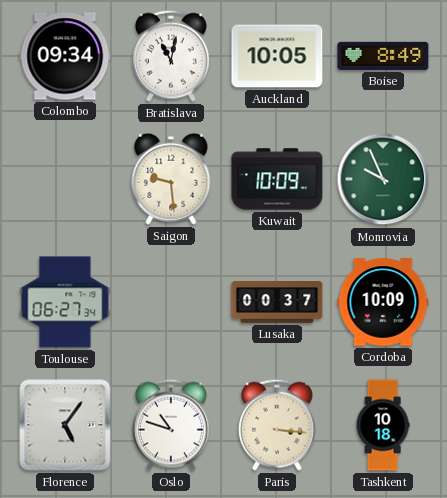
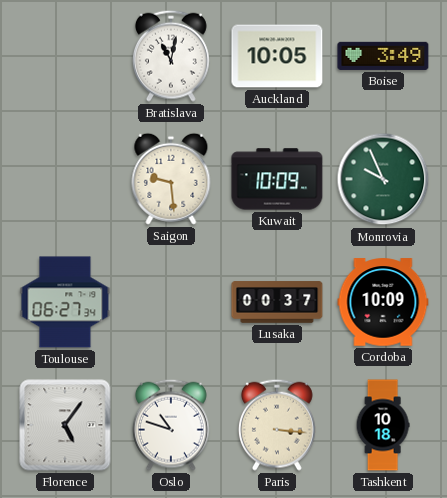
Colombo: 09:34 -> none
Boise: 8:49 -> 3:49
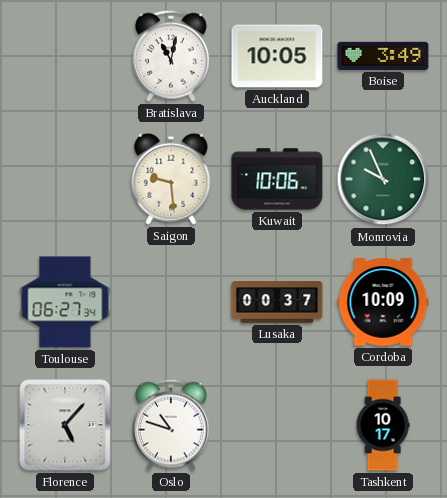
Kuwait: 10:09 -> 10:06
Florence: 5:06 -> 5:07
Paris: 3:16 -> none
Tashkent: 10:18 -> 10:17
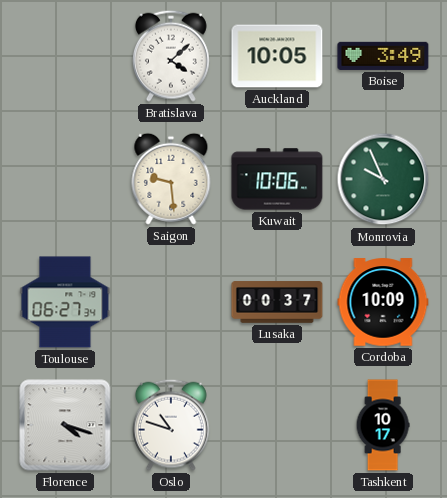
Bratislava: 11:02 -> 4:08
Florence: 5:07 -> 4:18
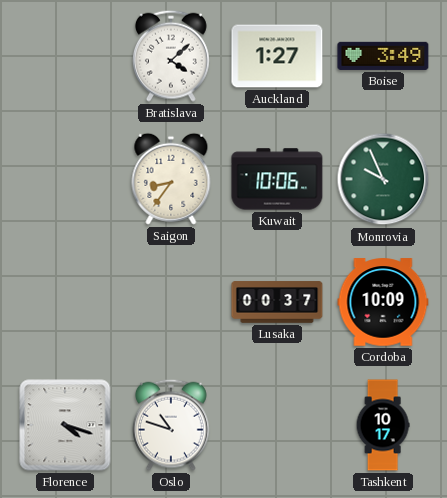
Auckland: 10:05 -> 1:27
Saigon: 9:29 -> 8:36
Toulouse: 06:27 -> none
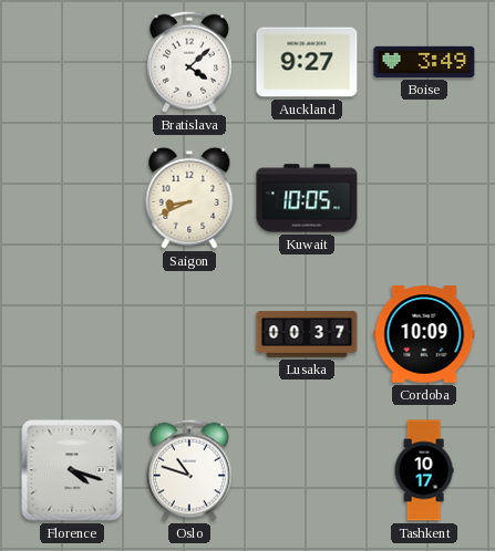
Auckland: 1:27 -> 9:27
Saigon: 8:36 -> 8:41
Kuwait: 10:06 -> 10:05
Monrovia: 9:56 -> none
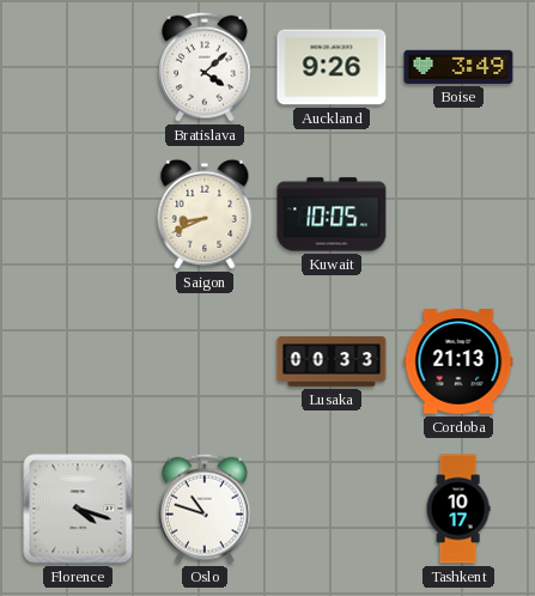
Auckland: 9:27 -> 9:26
Lusaka: 00:37 -> 00:33
Cordoba: 10:09 -> 21:13
